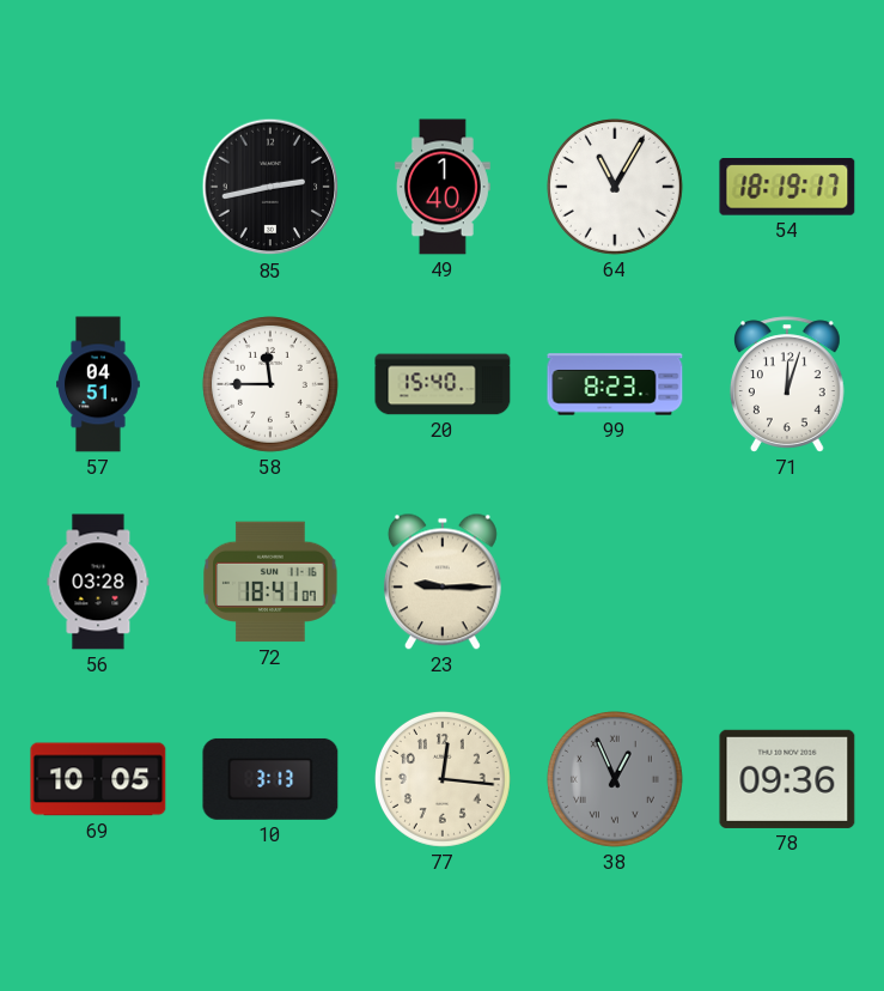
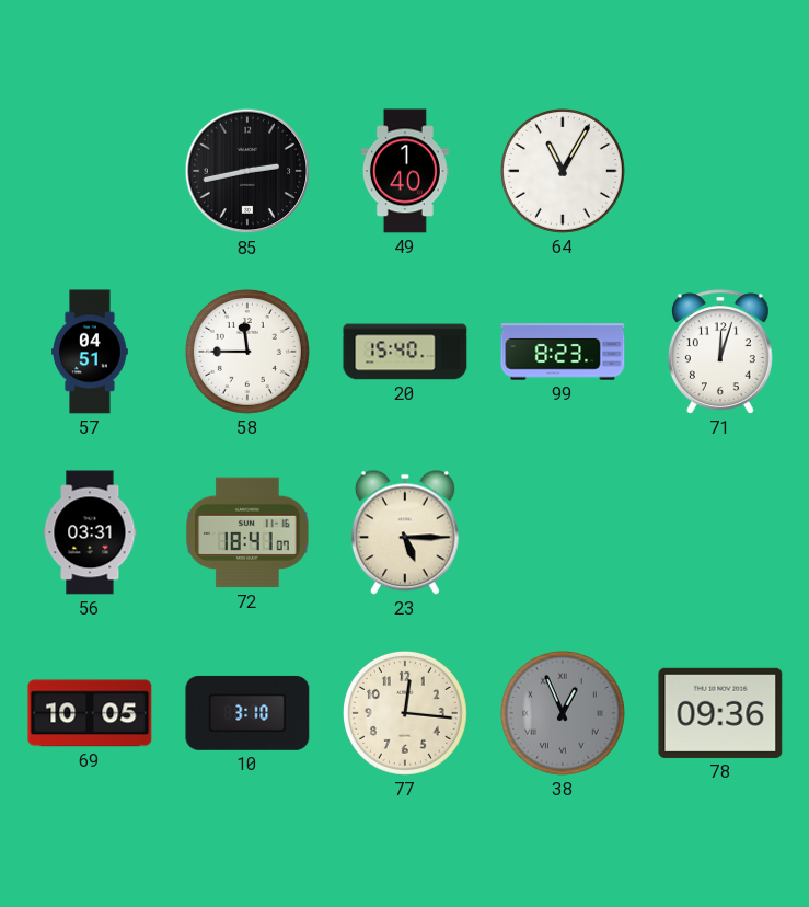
54: 18:19 -> none
56: 03:28 -> 03:31
23: 9:15 -> 5:15
10: 3:13 -> 3:10
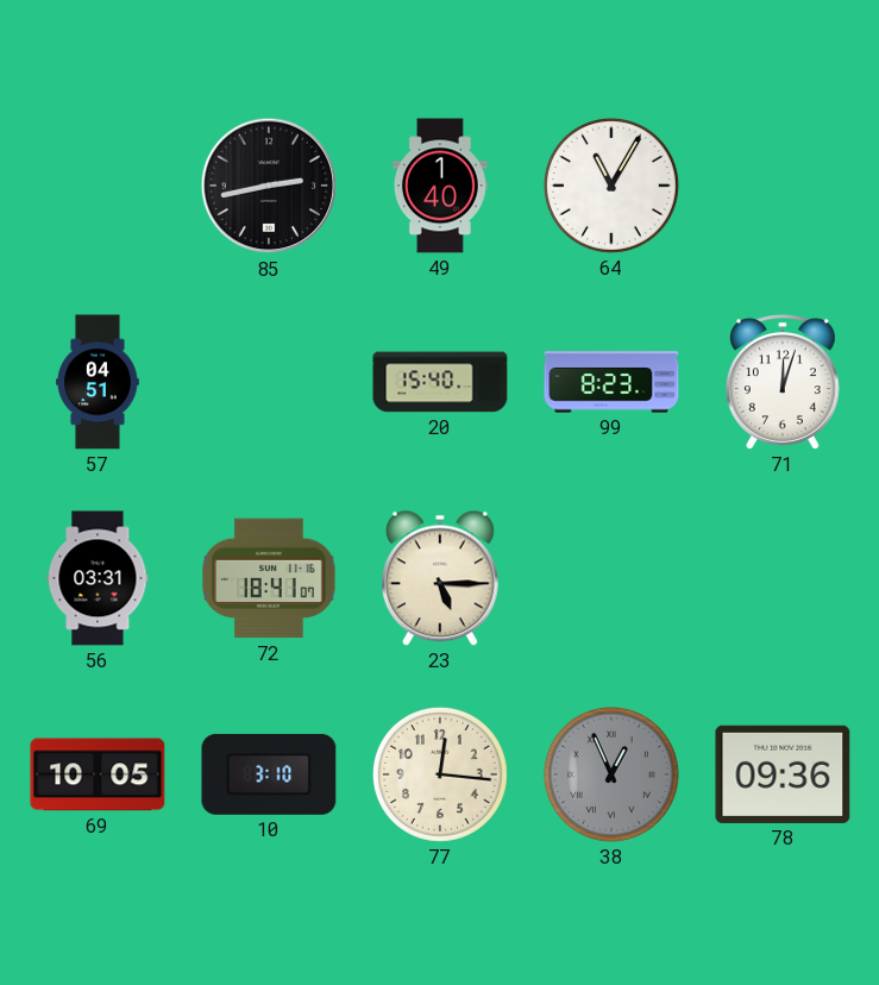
58: 11:45 -> none
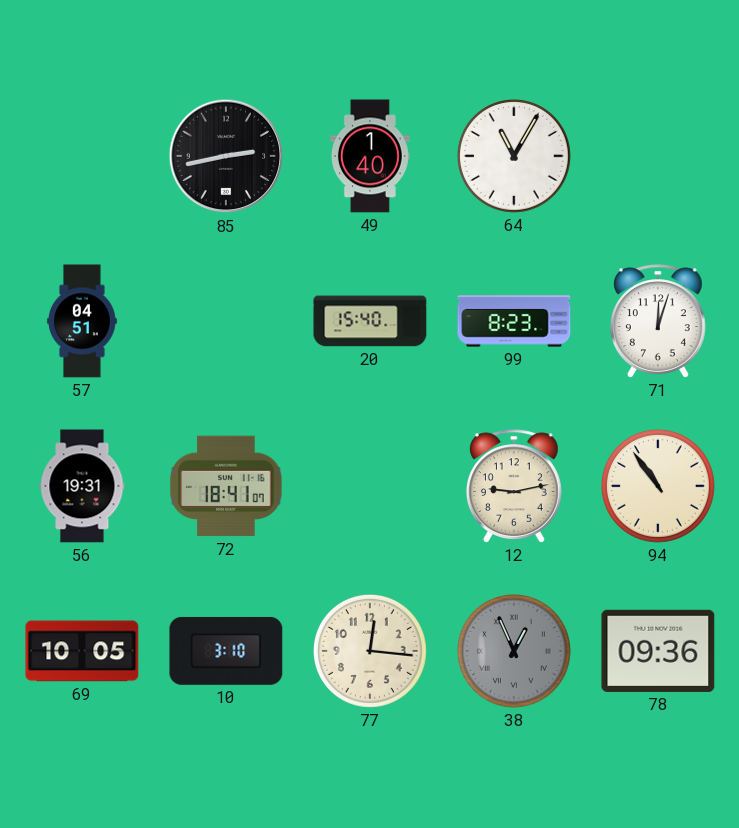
56: 03:31 -> 19:31
23: 5:15 -> none
12: none -> 9:13
94: none -> 10:54
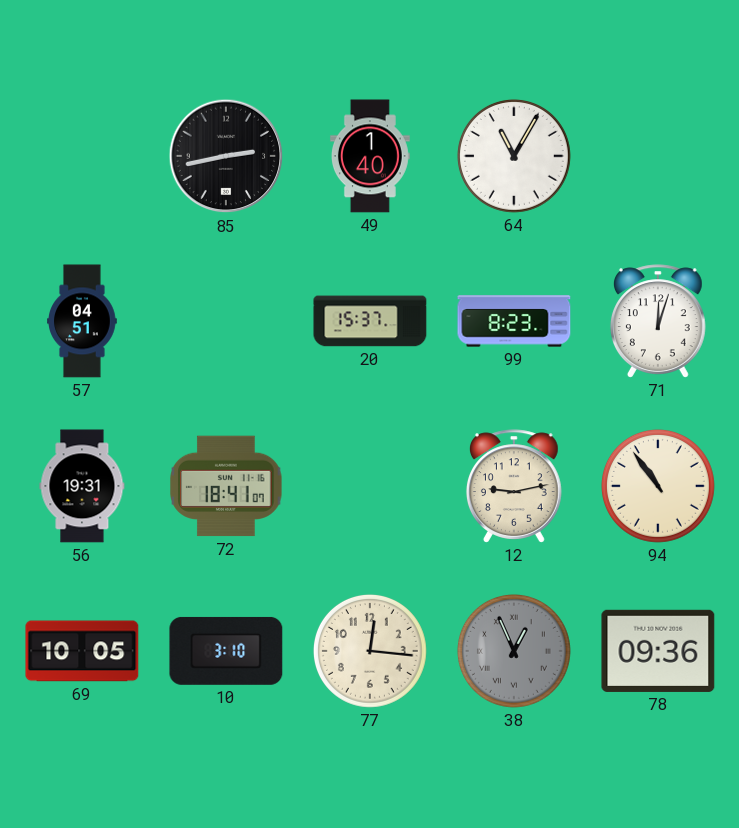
20: 15:40 -> 15:37
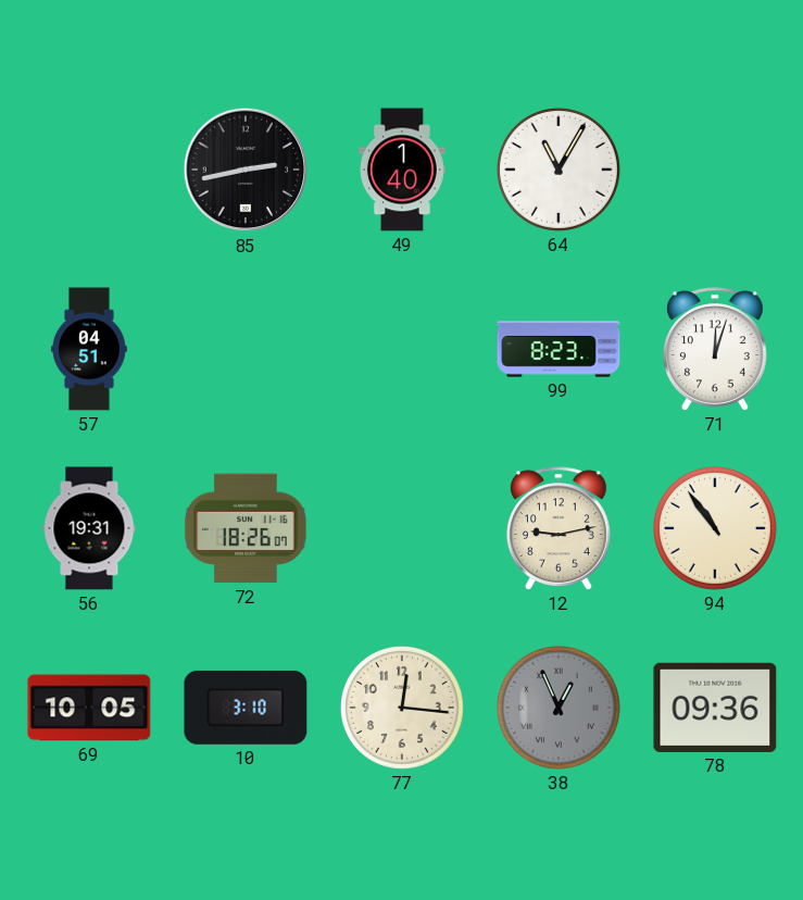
20: 15:37 -> none
72: 18:41 -> 18:26
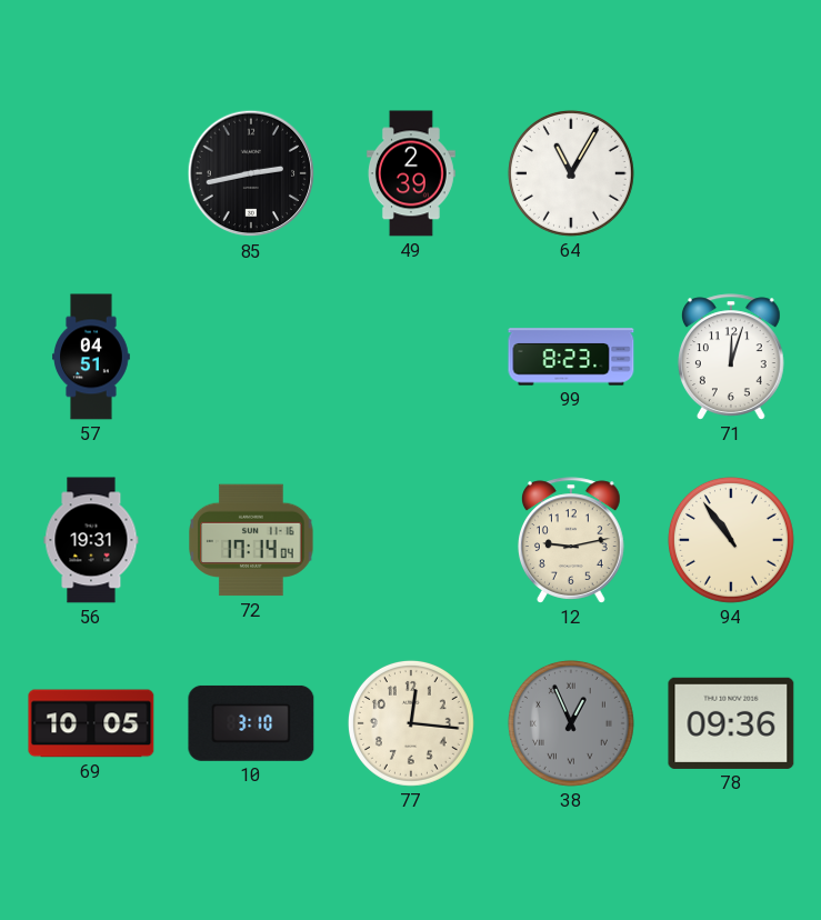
49: 1:40 -> 2:39
72: 18:26 -> 17:14
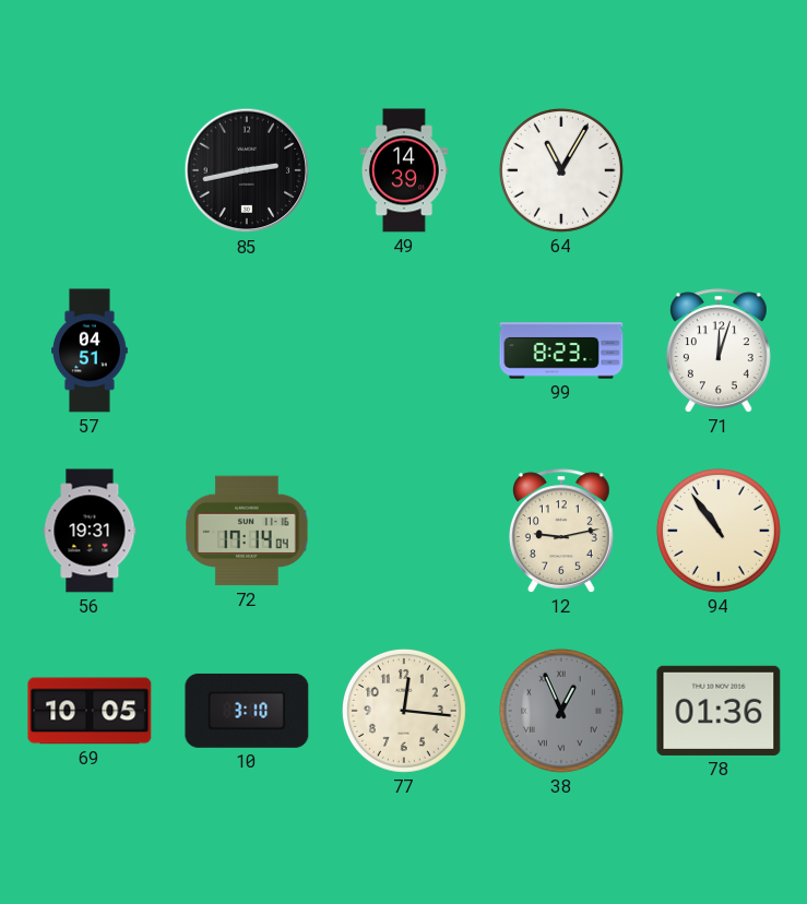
49: 2:39 -> 14:39
78: 09:36 -> 01:36
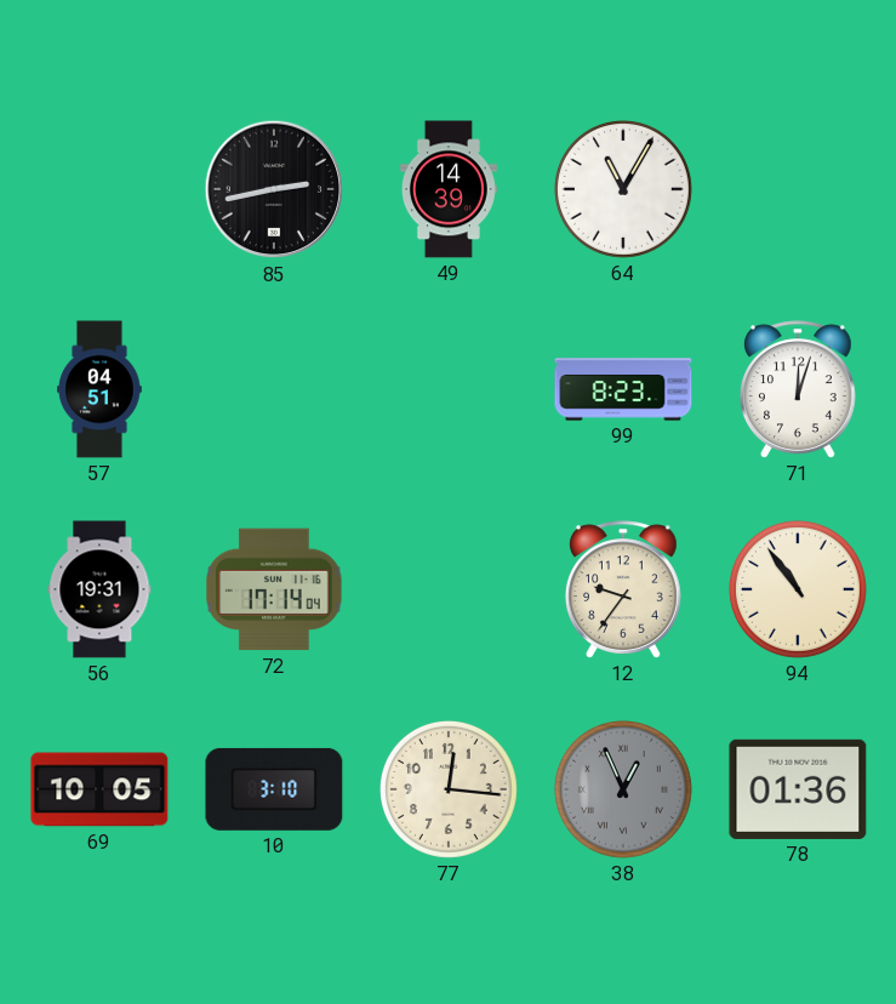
12: 9:13 -> 9:36
